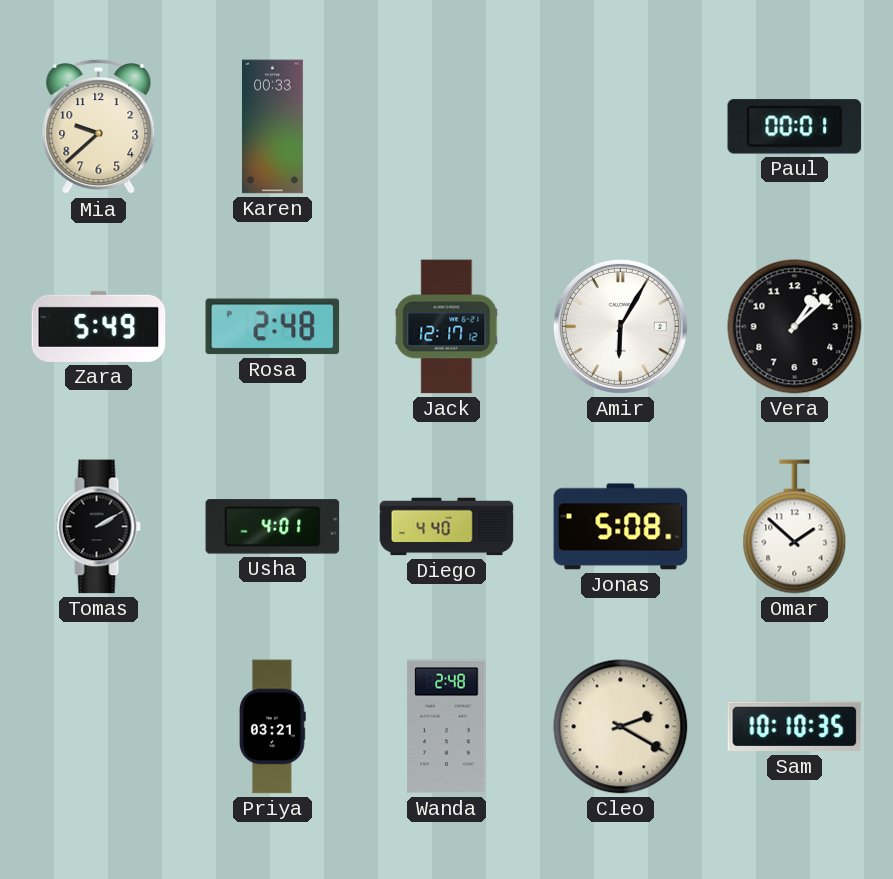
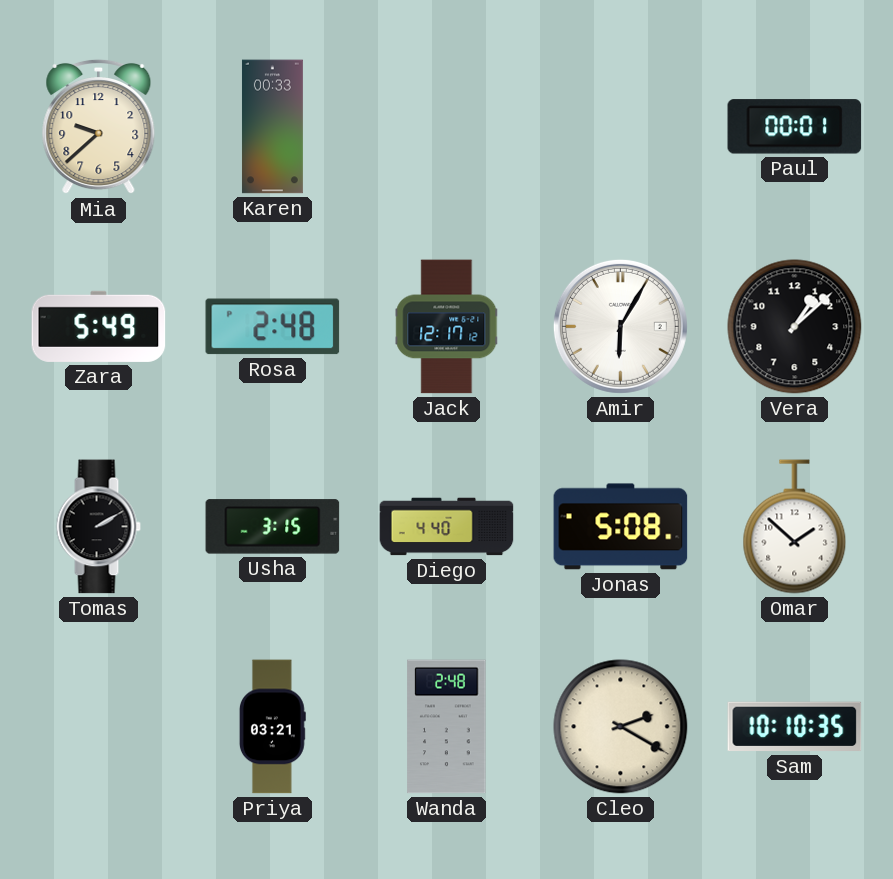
Usha: 4:01 -> 3:15
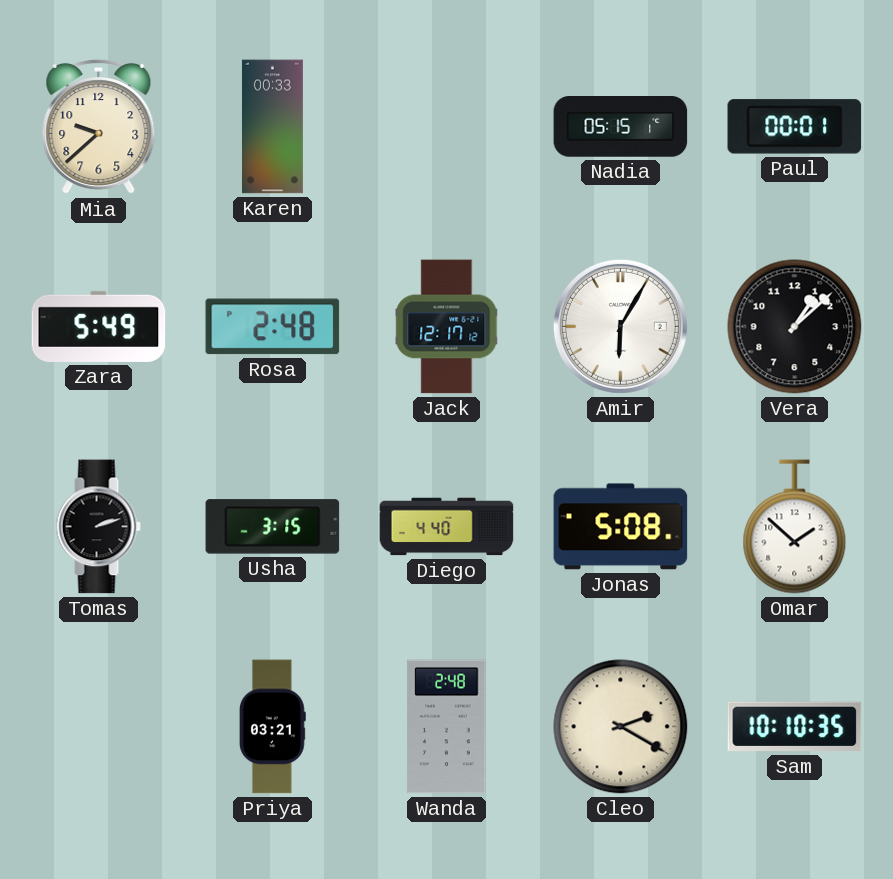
Nadia: none -> 05:15
Tomas: 2:10 -> 2:12
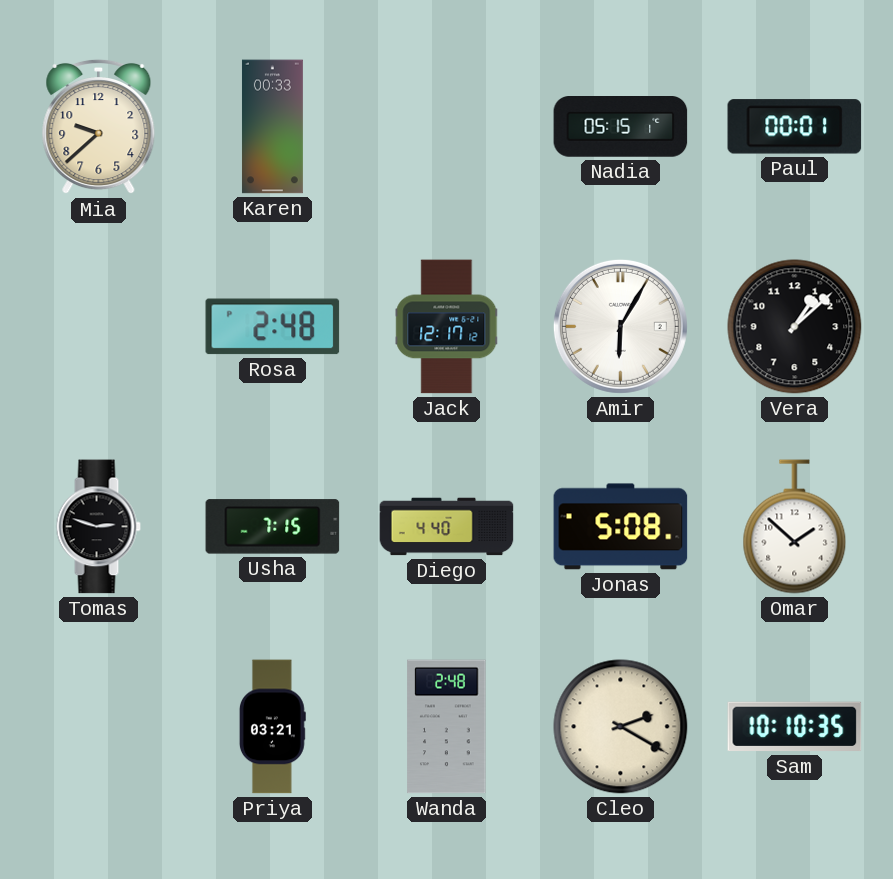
Zara: 5:49 -> none
Tomas: 2:12 -> 2:48
Usha: 3:15 -> 7:15
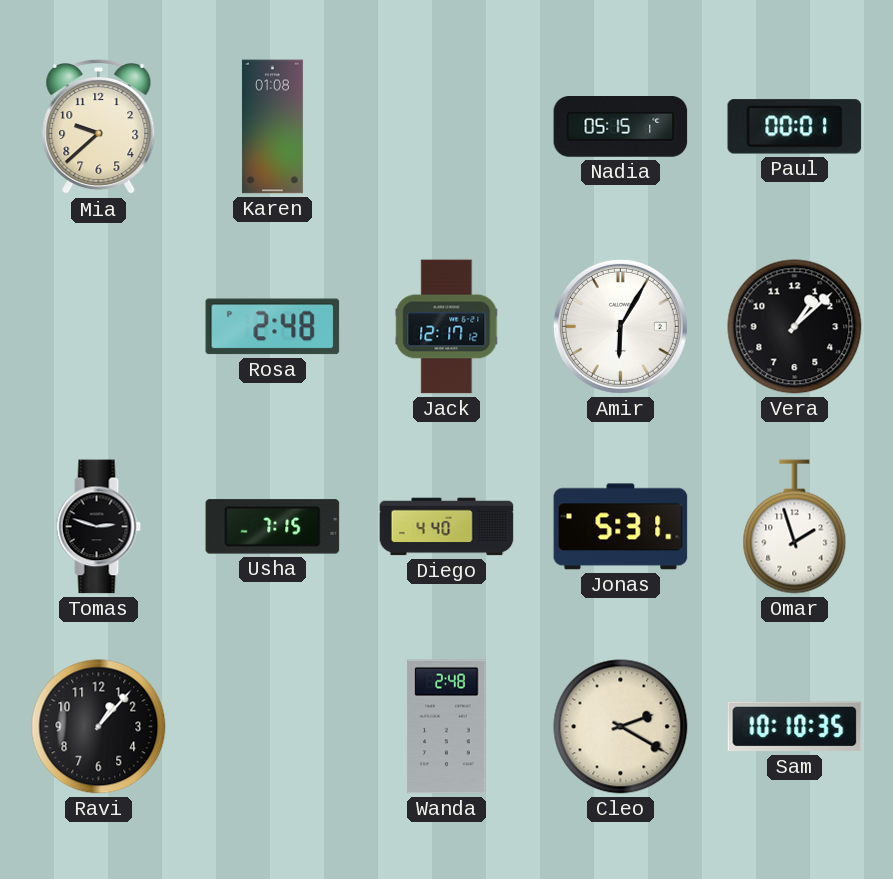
Karen: 00:33 -> 01:08
Jonas: 5:08 -> 5:31
Omar: 1:52 -> 1:57
Ravi: none -> 1:07
Priya: 03:21 -> none
